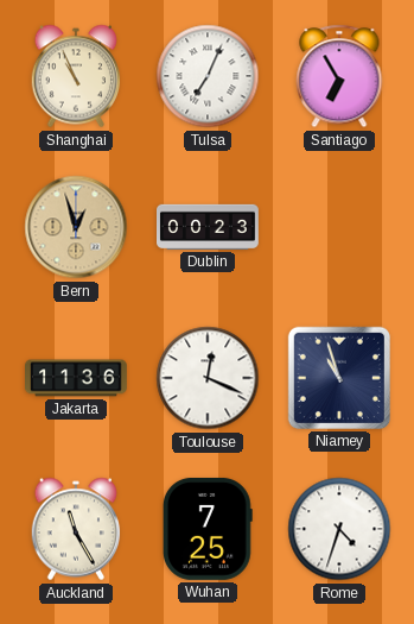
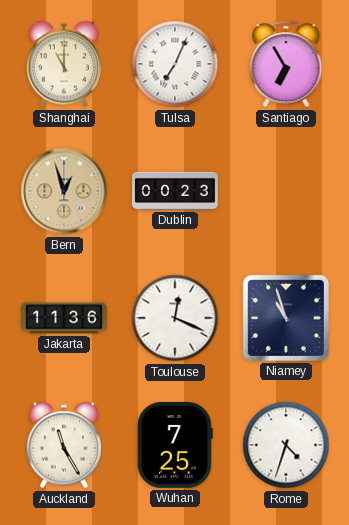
Shanghai: 10:56 -> 11:00
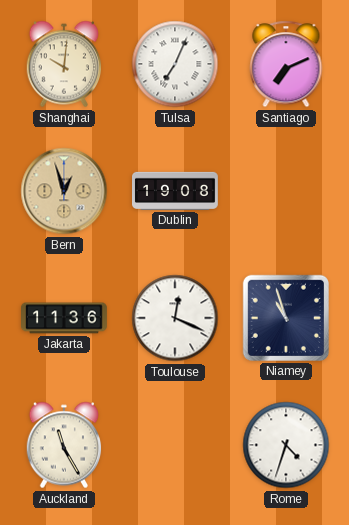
Shanghai: 11:00 -> 10:01
Santiago: 6:55 -> 7:11
Dublin: 00:23 -> 19:08
Wuhan: 7:25 -> none
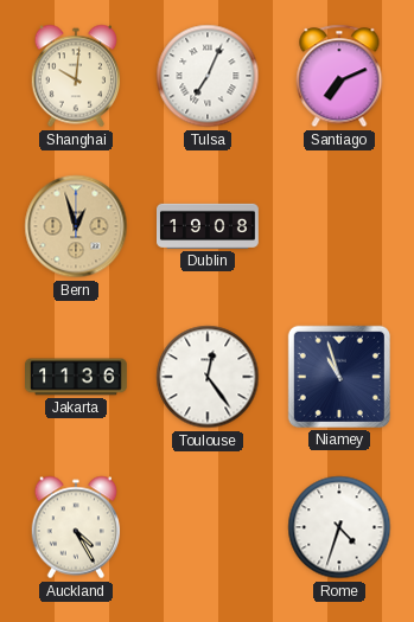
Toulouse: 12:19 -> 12:24
Auckland: 11:25 -> 4:25
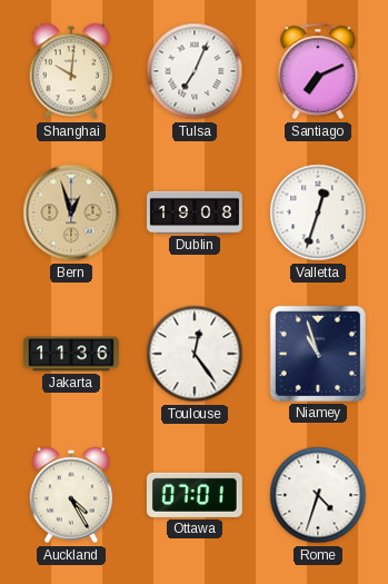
Valletta: none -> 12:33
Ottawa: none -> 07:01
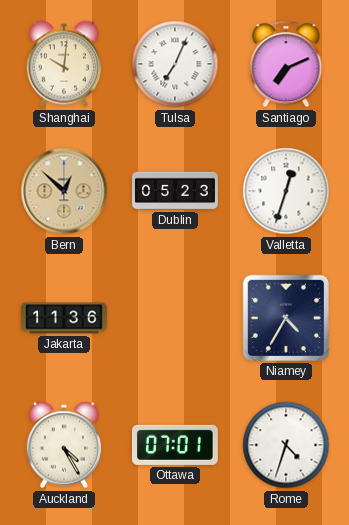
Bern: 12:57 -> 12:52
Dublin: 19:08 -> 05:23
Toulouse: 12:24 -> none
Niamey: 10:57 -> 4:35
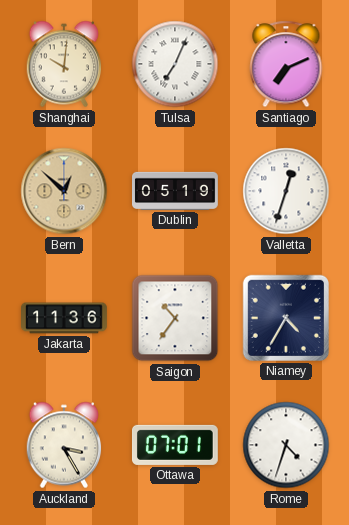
Dublin: 05:23 -> 05:19
Saigon: none -> 10:36
Auckland: 4:25 -> 3:25
